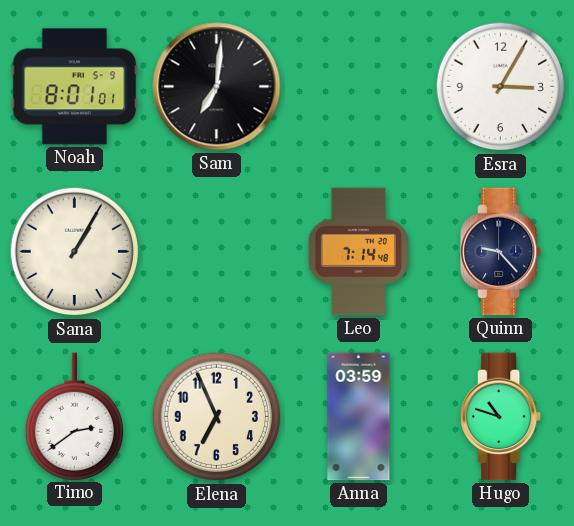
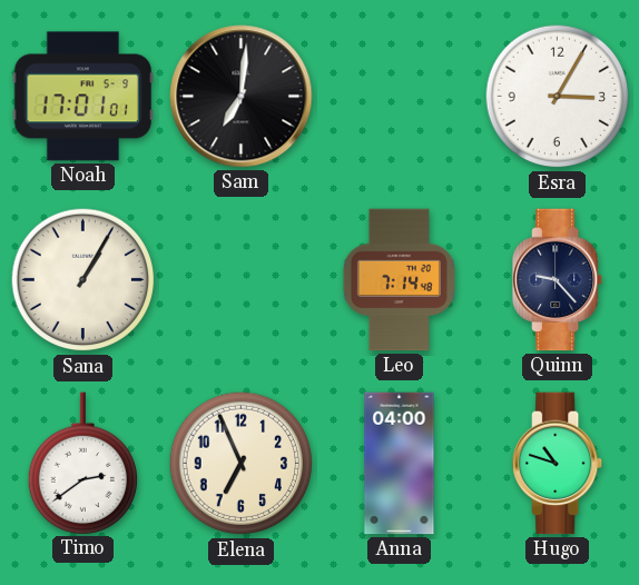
Noah: 8:01 -> 17:01
Anna: 03:59 -> 04:00
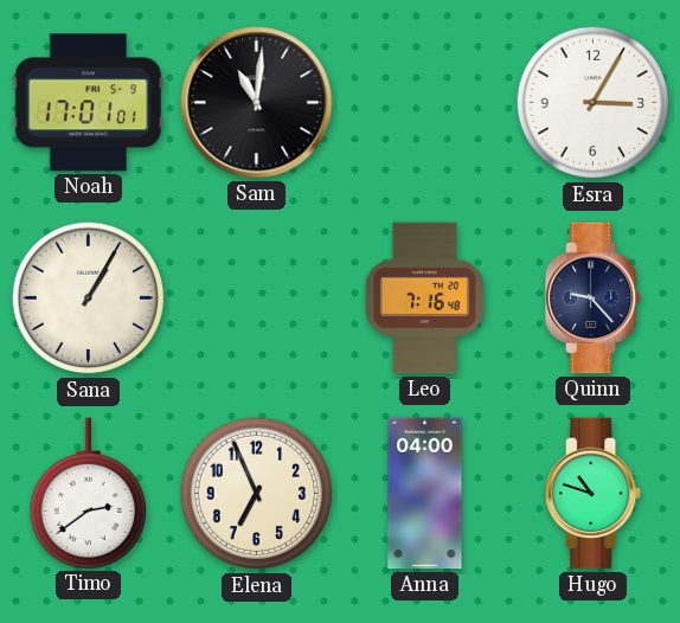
Sam: 7:01 -> 11:01
Leo: 7:14 -> 7:16
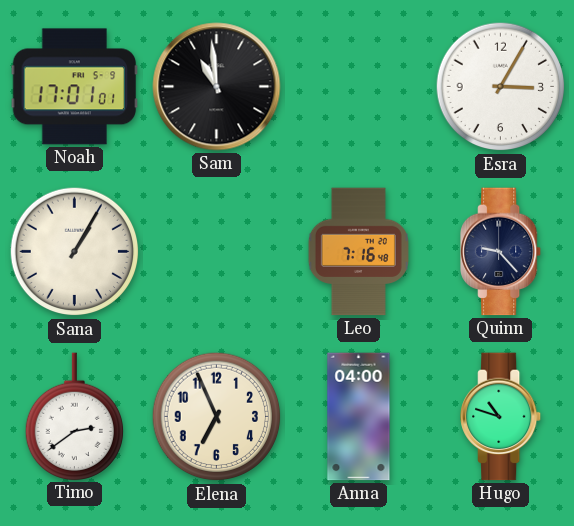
Sam: 11:01 -> 10:59
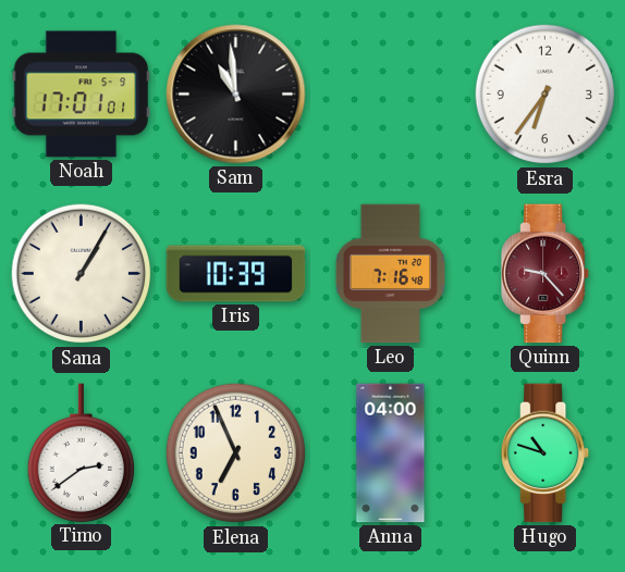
Esra: 3:05 -> 6:36
Iris: none -> 10:39
Quinn dial: navy -> burgundy
